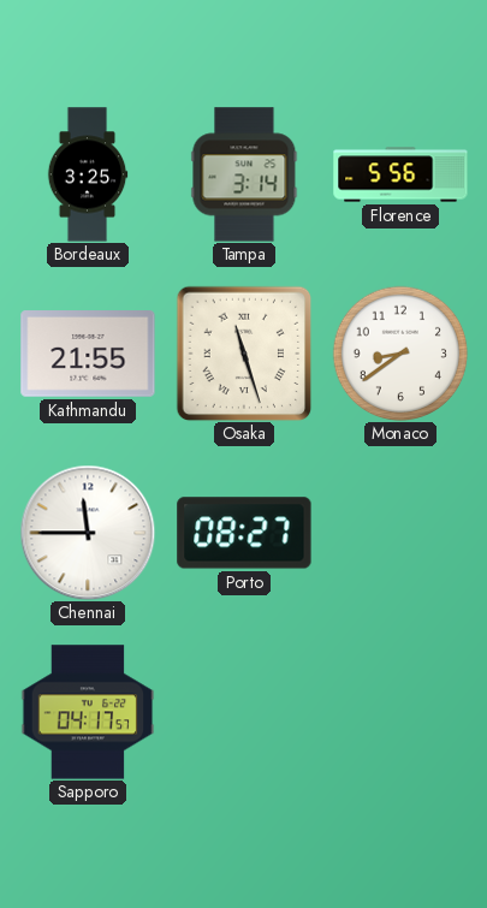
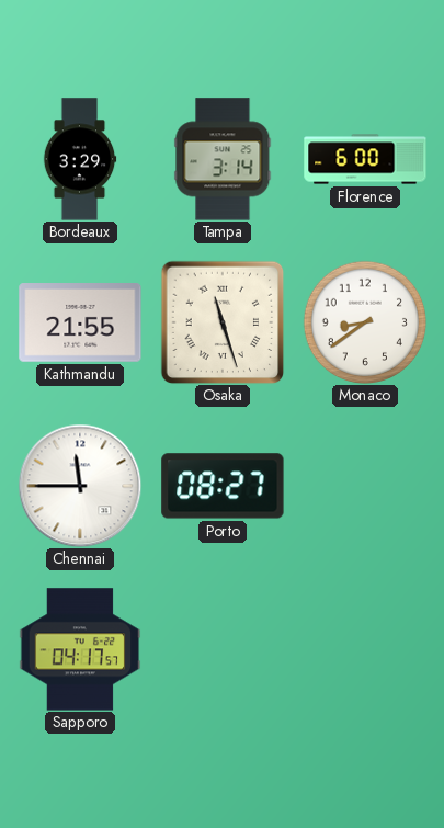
Bordeaux: 3:25 -> 3:29
Florence: 5:56 -> 6:00
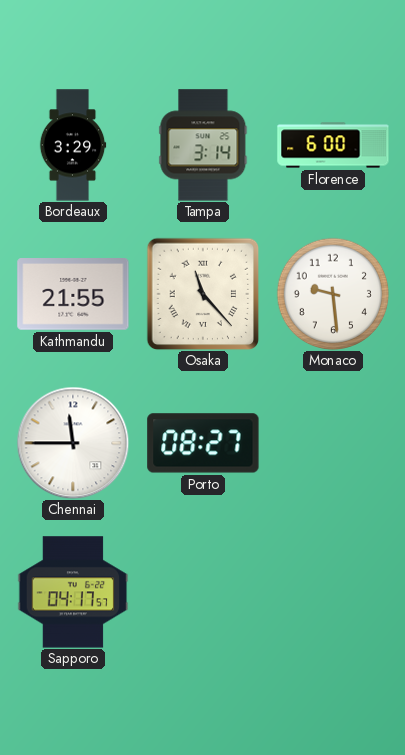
Osaka: 11:27 -> 11:23
Monaco: 8:39 -> 9:29
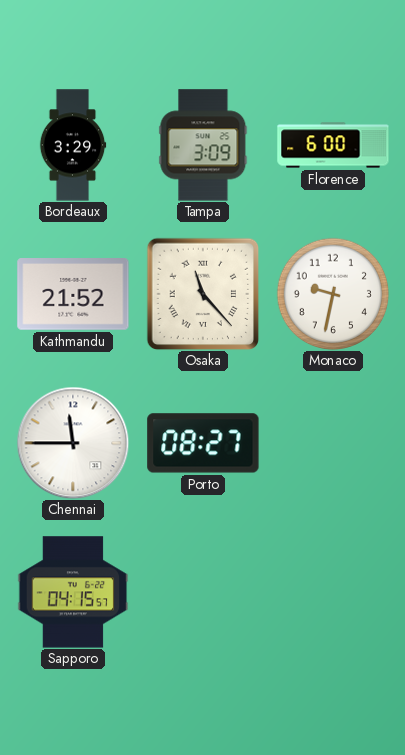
Tampa: 3:14 -> 3:09
Kathmandu: 21:55 -> 21:52
Monaco: 9:29 -> 9:32
Sapporo: 04:17 -> 04:15
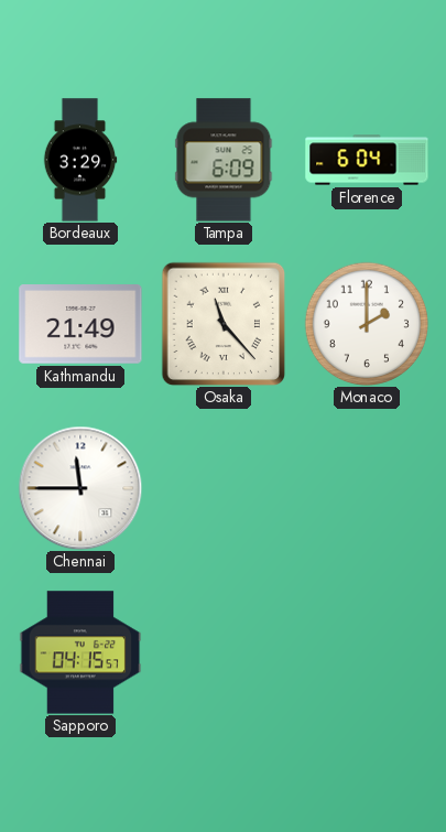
Tampa: 3:09 -> 6:09
Florence: 6:00 -> 6:04
Kathmandu: 21:52 -> 21:49
Monaco: 9:32 -> 2:00
Porto: 08:27 -> none
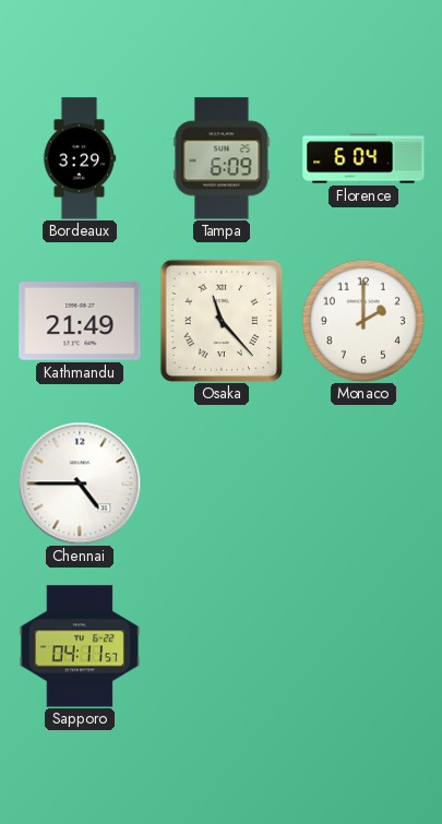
Chennai: 11:45 -> 4:45
Sapporo: 04:15 -> 04:11
